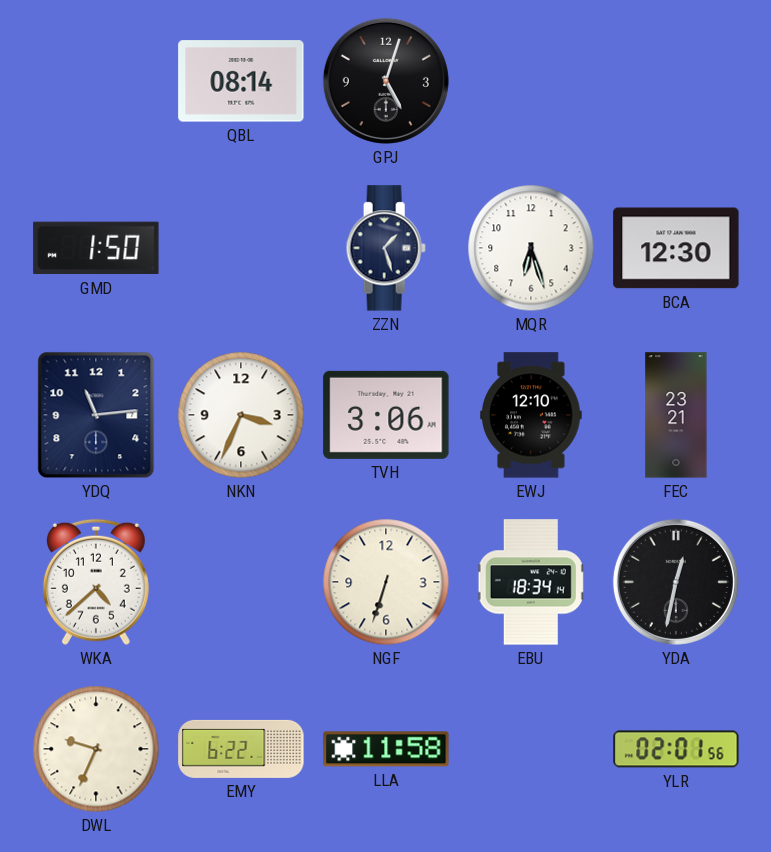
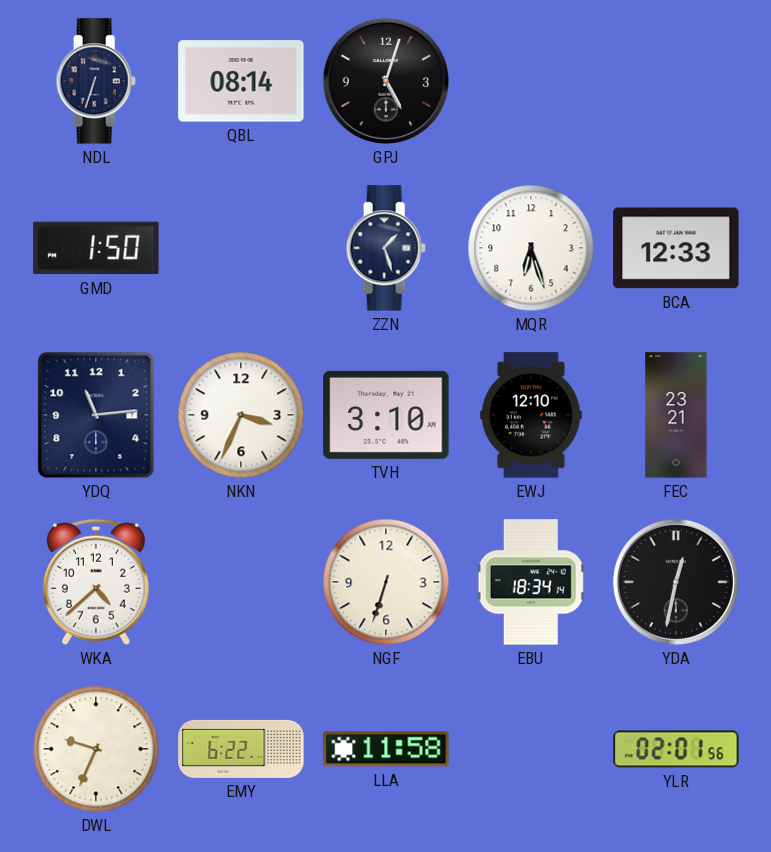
NDL: none -> 6:33
BCA: 12:30 -> 12:33
TVH: 3:06 -> 3:10
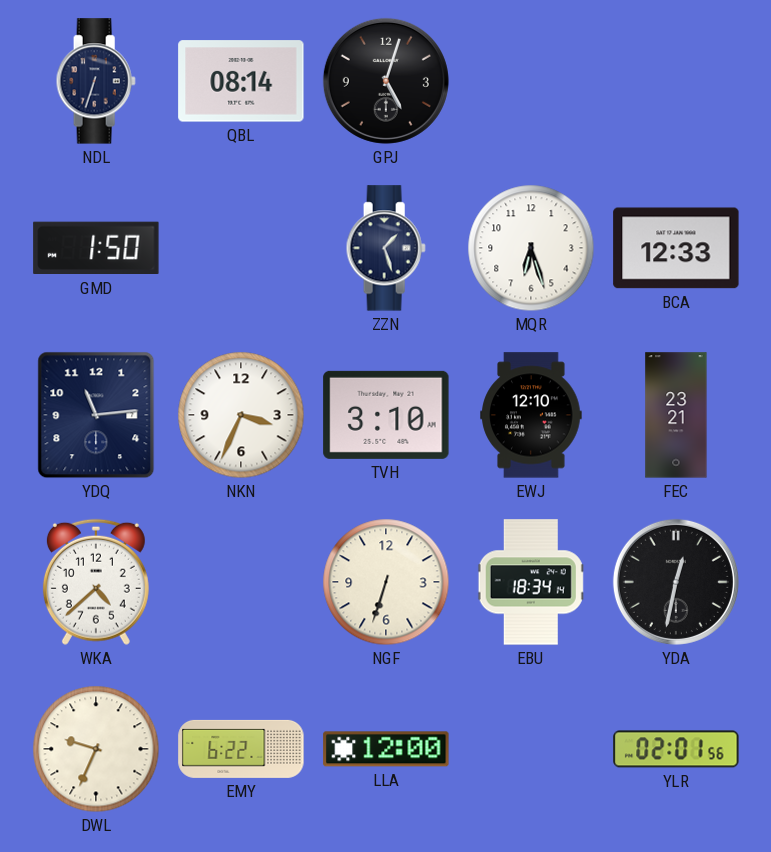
LLA: 11:58 -> 12:00
